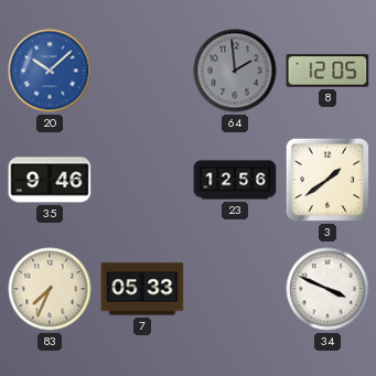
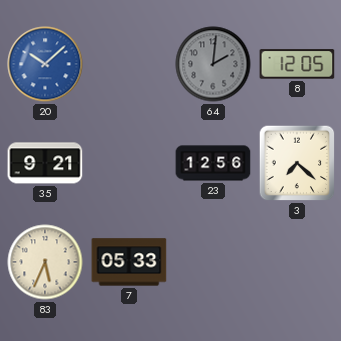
64: 1:59 -> 2:01
35: 9:46 -> 9:21
3: 1:39 -> 7:22
83: 7:34 -> 5:34
34: 3:49 -> none
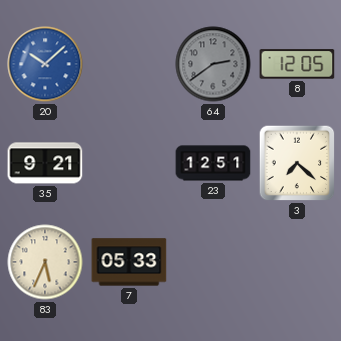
64: 2:01 -> 2:39
23: 12:56 -> 12:51
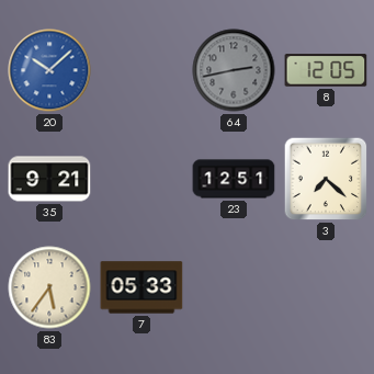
64: 2:39 -> 2:43
83: 5:34 -> 5:36
